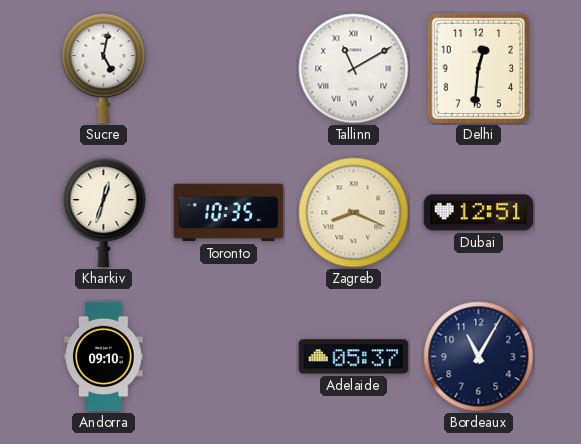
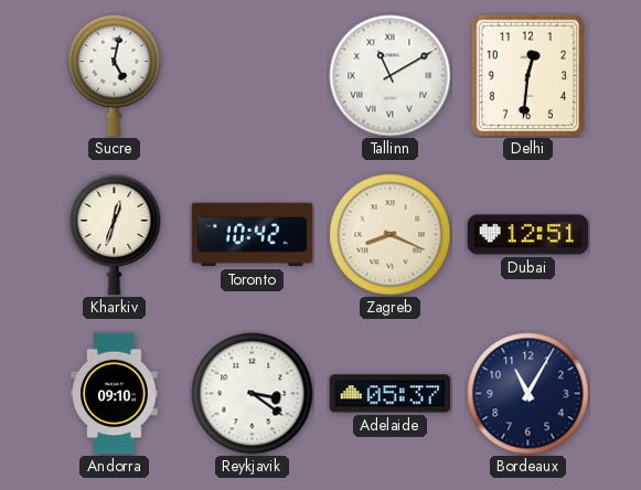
Toronto: 10:35 -> 10:42
Reykjavik: none -> 3:21
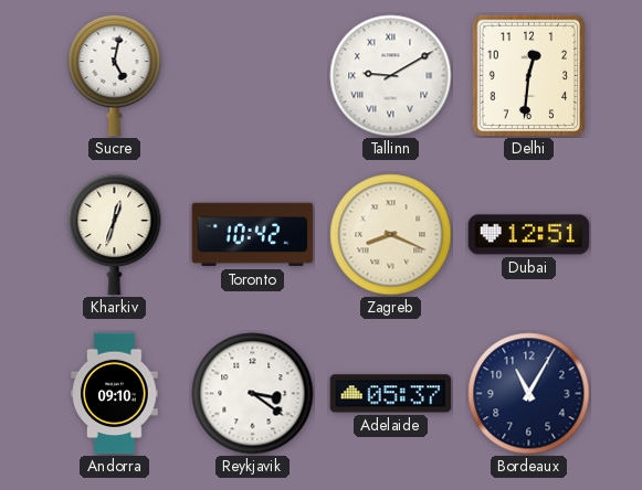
Tallinn: 11:10 -> 9:10
